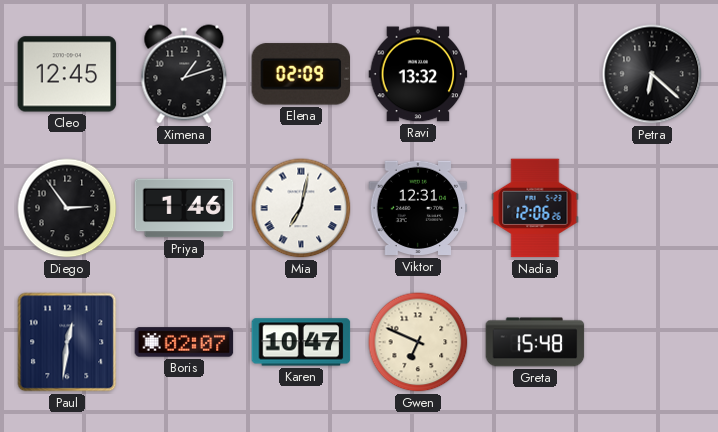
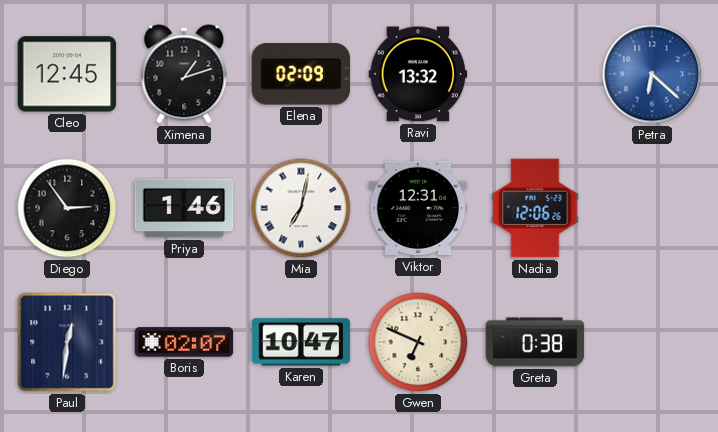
Petra dial: black -> blue
Greta: 15:48 -> 0:38
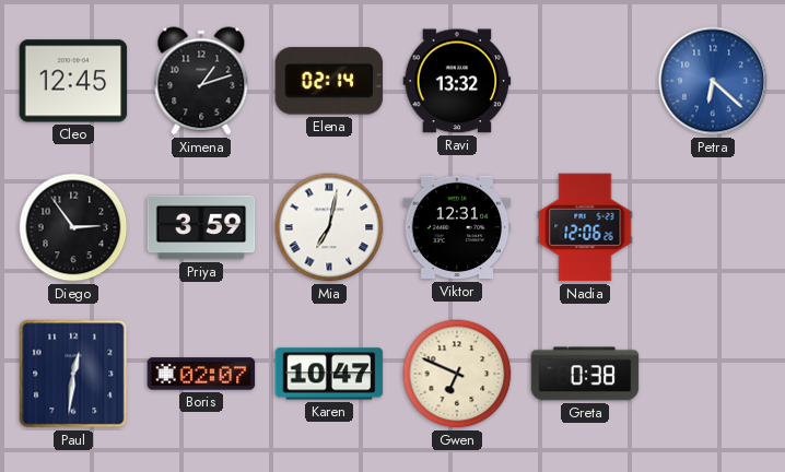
Elena: 02:09 -> 02:14
Priya: 1:46 -> 3:59
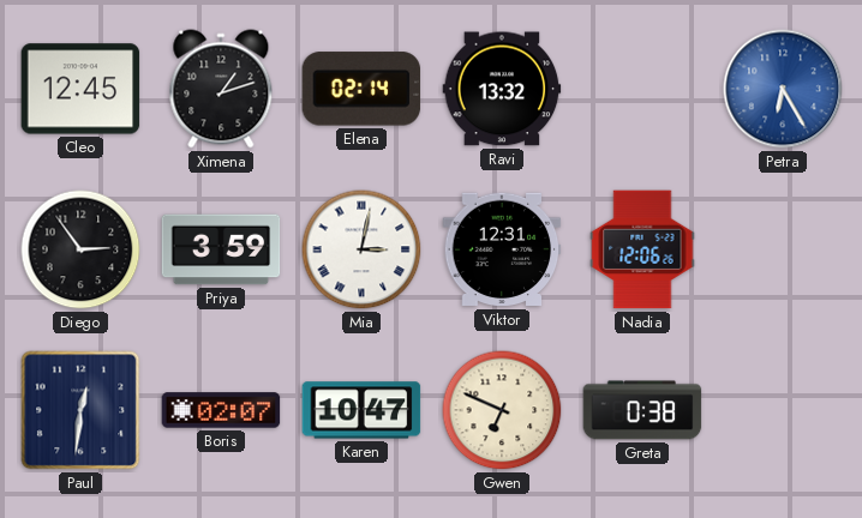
Petra: 6:22 -> 6:25
Mia: 7:02 -> 3:02
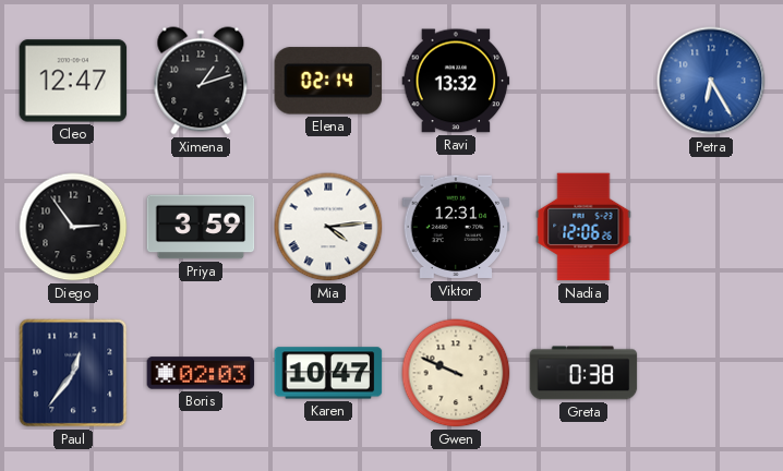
Cleo: 12:45 -> 12:47
Mia: 3:02 -> 4:14
Paul: 12:31 -> 12:36
Boris: 02:07 -> 02:03
Gwen: 6:49 -> 9:49
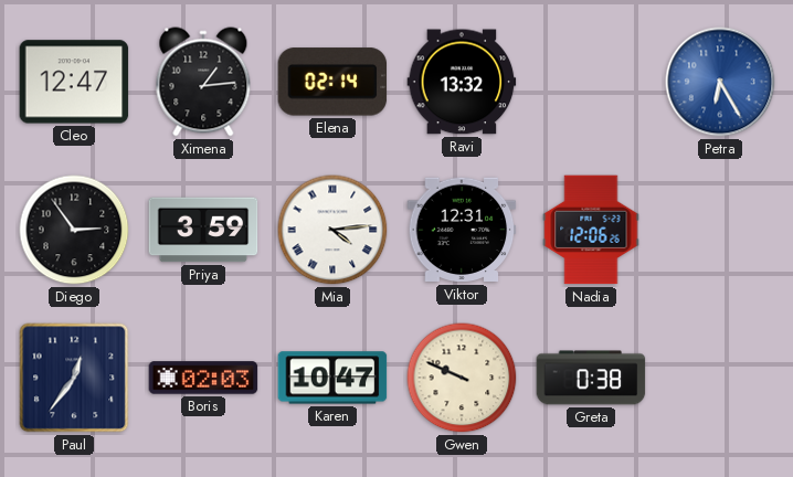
Ximena: 1:12 -> 1:14
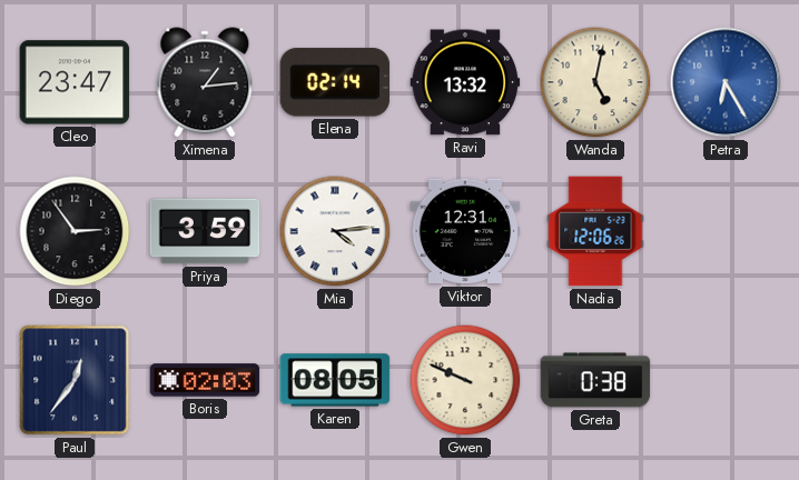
Cleo: 12:47 -> 23:47
Wanda: none -> 5:02
Karen: 10:47 -> 08:05
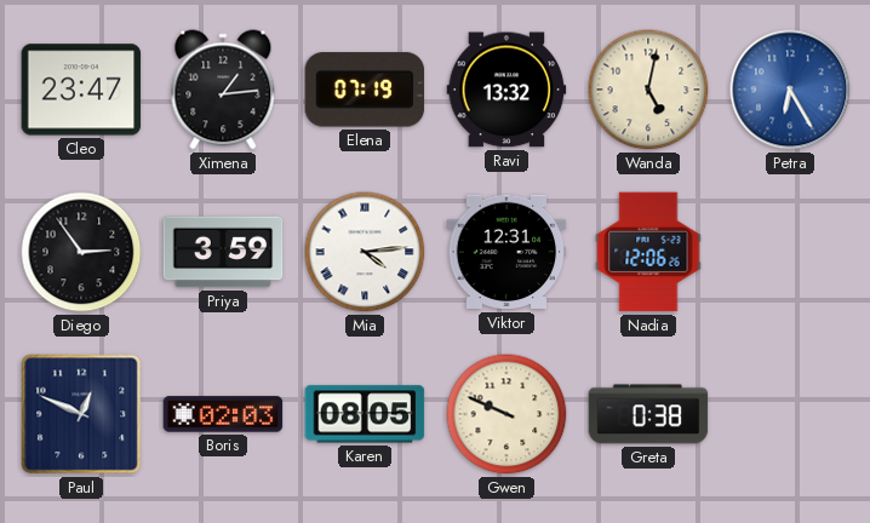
Elena: 02:14 -> 07:19
Paul: 12:36 -> 12:49
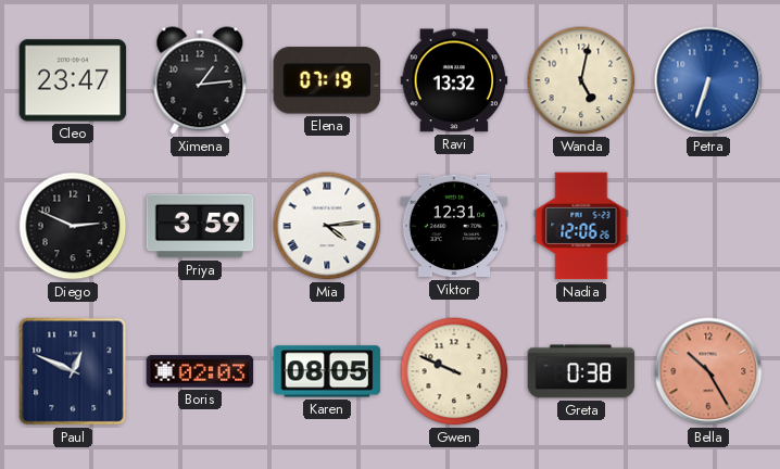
Petra: 6:25 -> 6:33
Diego: 2:54 -> 2:49
Bella: none -> 10:25
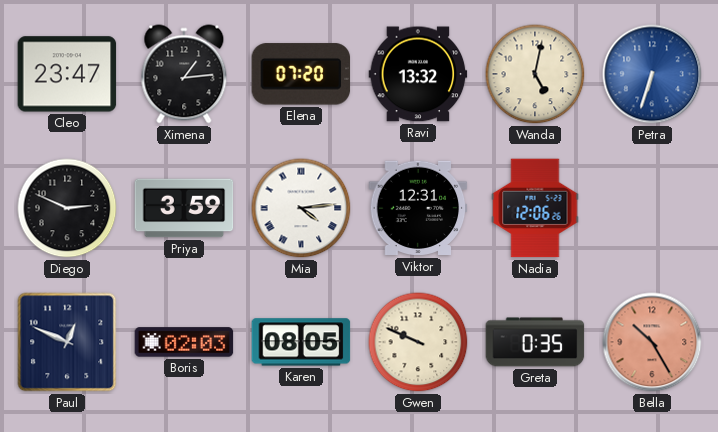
Elena: 07:19 -> 07:20
Greta: 0:38 -> 0:35
